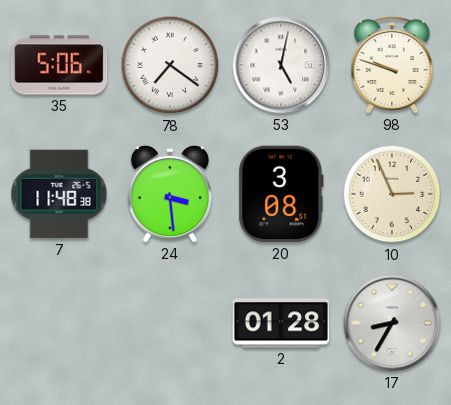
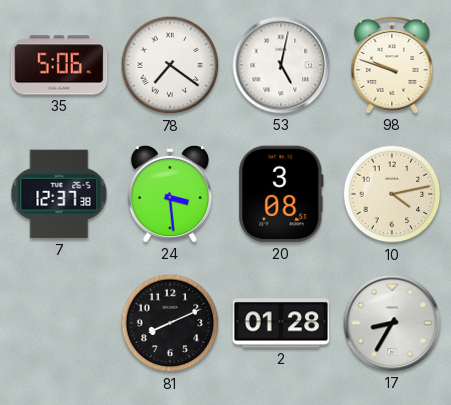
7: 11:48 -> 12:37
10: 2:56 -> 4:13
81: none -> 8:11
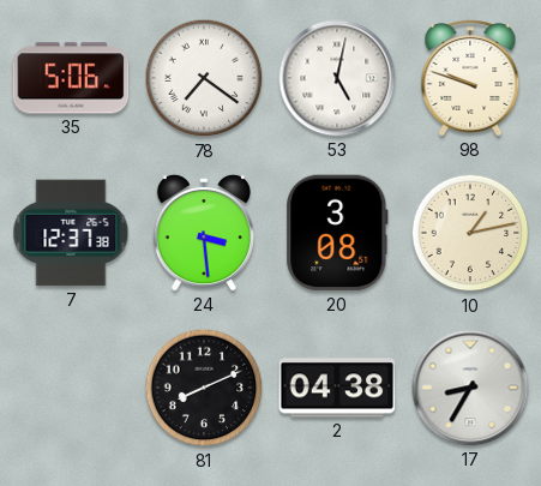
10: 4:13 -> 1:13
2: 01:28 -> 04:38
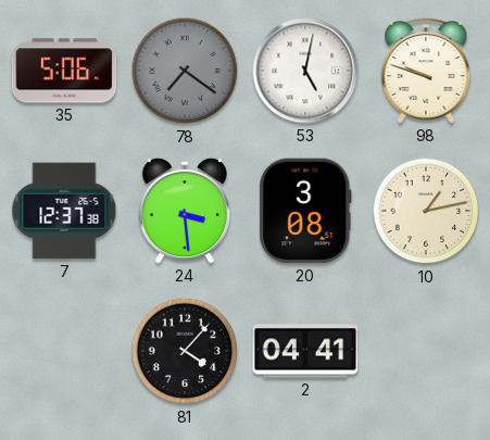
78 dial: white -> grey
81: 8:11 -> 4:07
2: 04:38 -> 04:41
17: 8:35 -> none
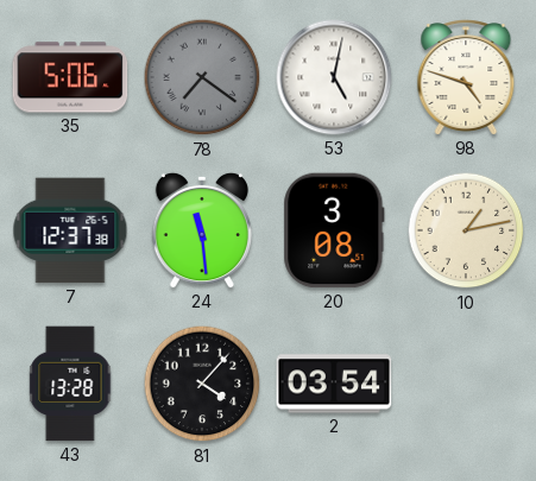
98: 9:48 -> 4:48
24: 3:29 -> 11:29
43: none -> 13:28
2: 04:41 -> 03:54
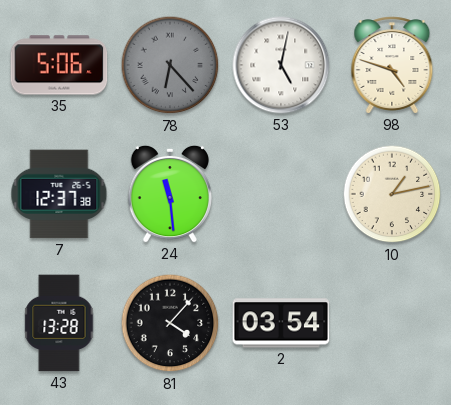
78: 7:21 -> 6:23
20: 3:08 -> none
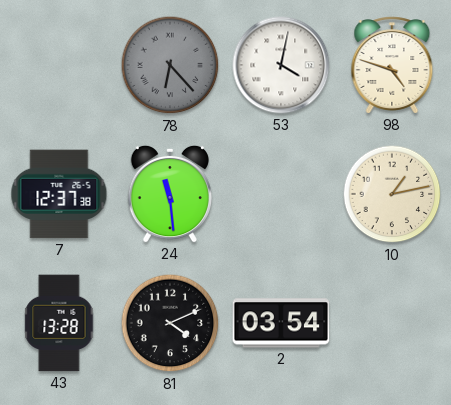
35: 5:06 -> none
53: 5:02 -> 4:02
81: 4:07 -> 4:11
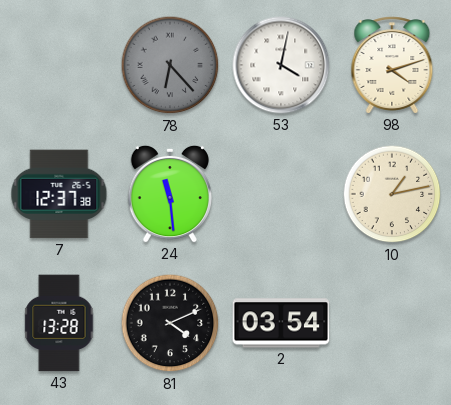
98: 4:48 -> 4:12
